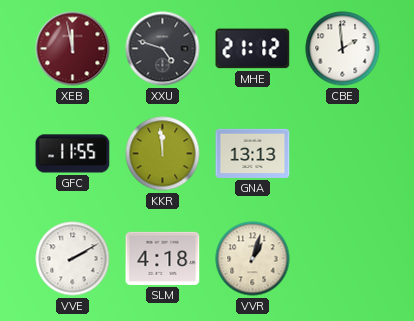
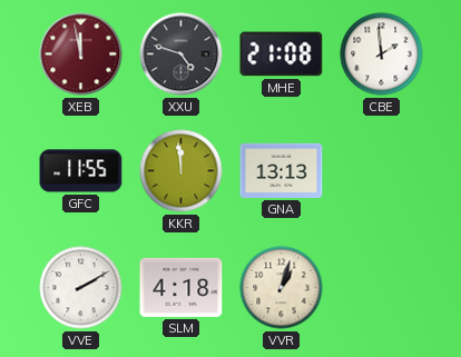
MHE: 21:12 -> 21:08
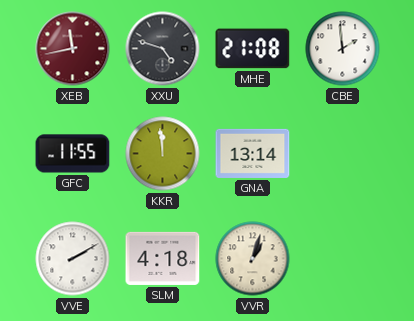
XEB: 11:58 -> 11:43
GNA: 13:13 -> 13:14
